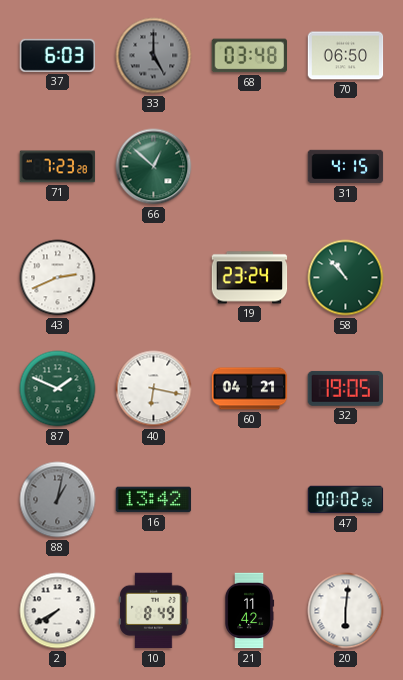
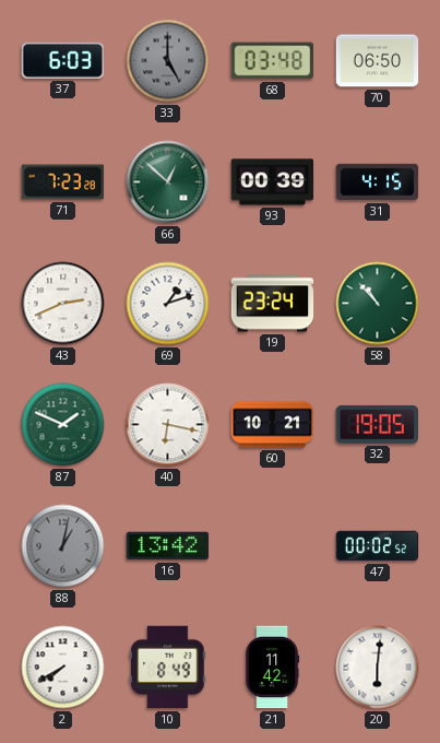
93: none -> 00:39
69: none -> 1:12
60: 04:21 -> 10:21
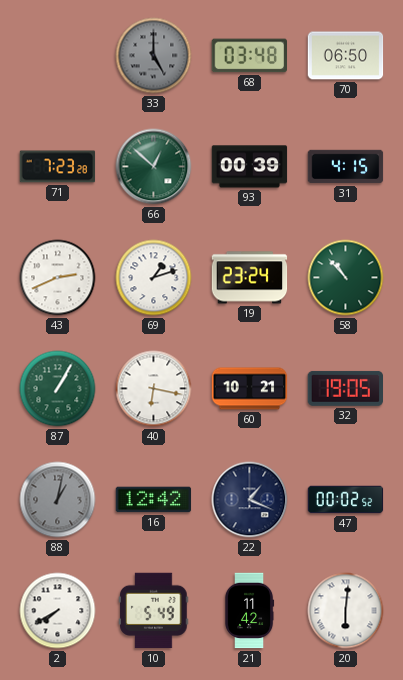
37: 6:03 -> none
87: 1:49 -> 1:05
16: 13:42 -> 12:42
22: none -> 1:19
10: 8:49 -> 5:49
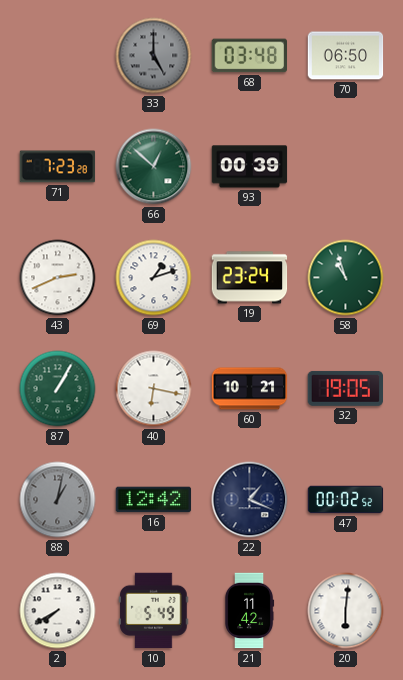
31: 4:15 -> none
58: 10:53 -> 10:57
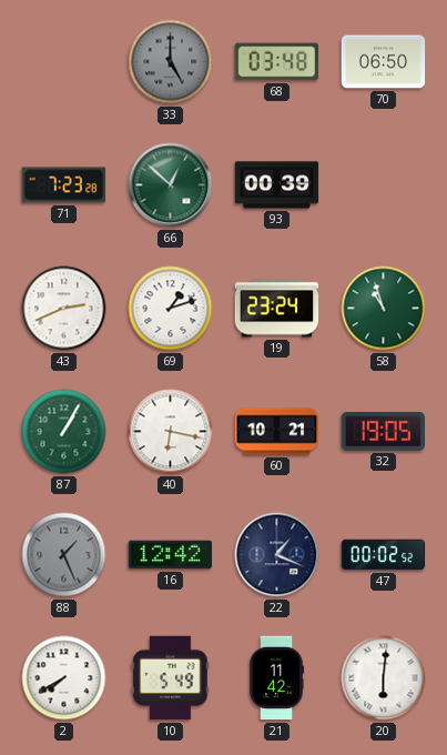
88: 1:02 -> 1:26
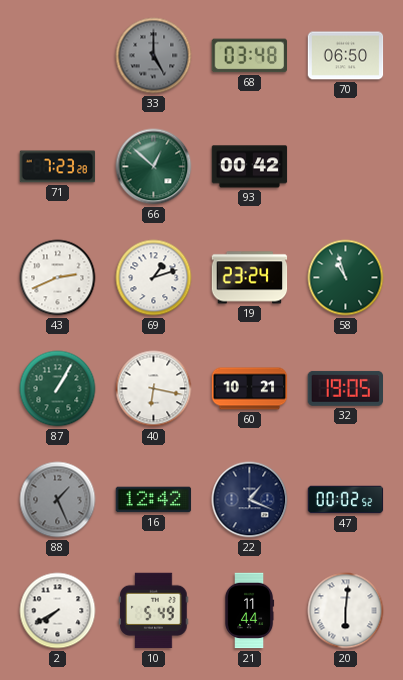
93: 00:39 -> 00:42
21: 11:42 -> 11:44
